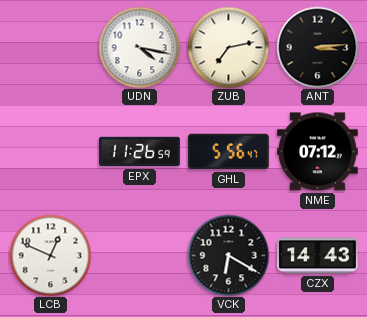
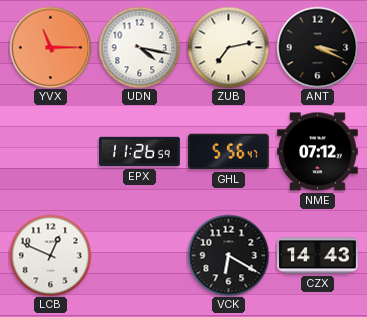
YVX: none -> 11:15
ANT: 3:14 -> 3:19
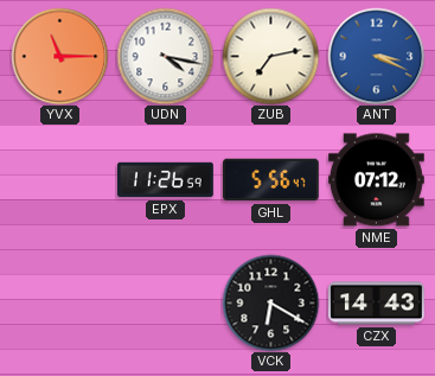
ANT dial: black -> blue
LCB: 12:49 -> none
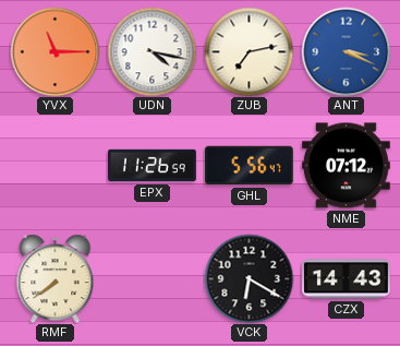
RMF: none -> 7:39
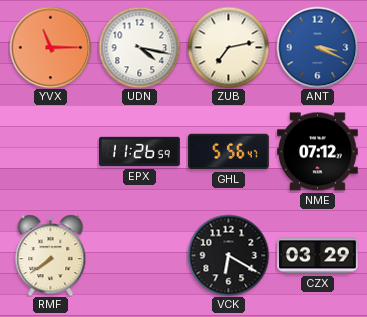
CZX: 14:43 -> 03:29
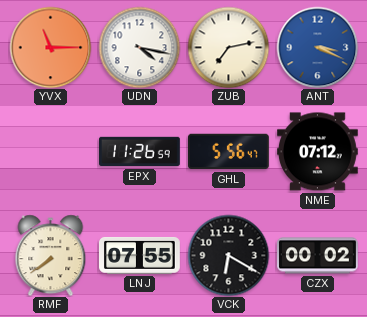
LNJ: none -> 07:55
CZX: 03:29 -> 00:02
